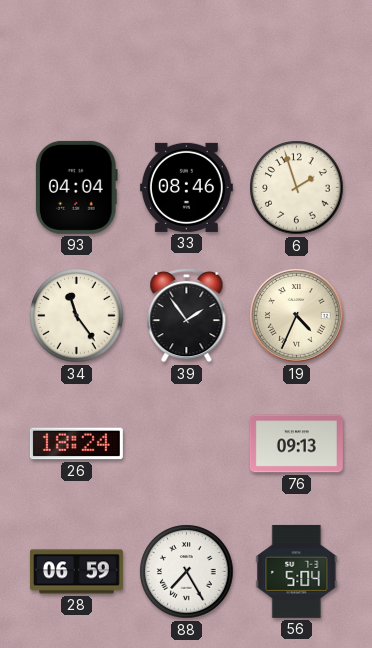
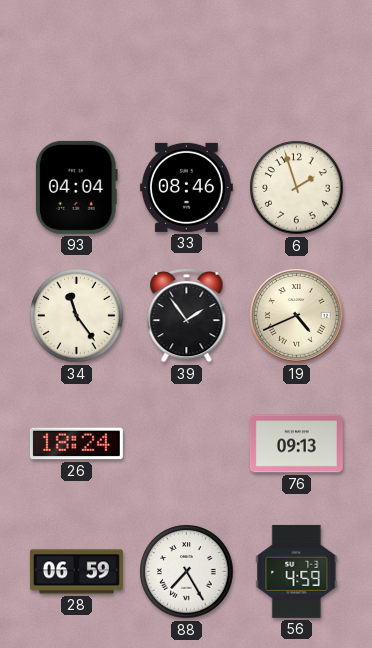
19: 4:34 -> 4:41
56: 5:04 -> 4:59
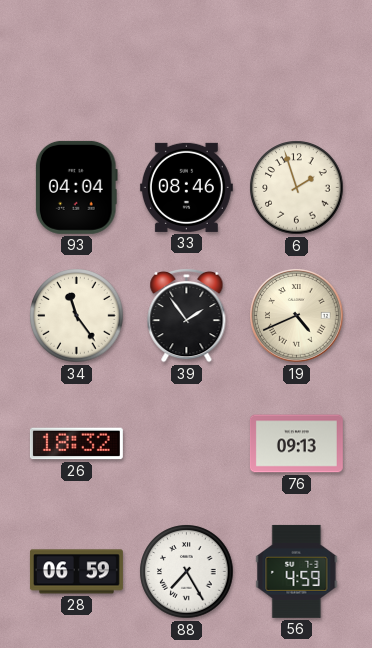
26: 18:24 -> 18:32
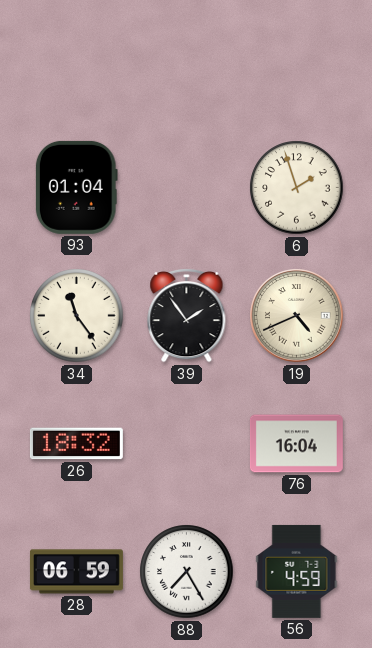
93: 04:04 -> 01:04
33: 08:46 -> none
76: 09:13 -> 16:04
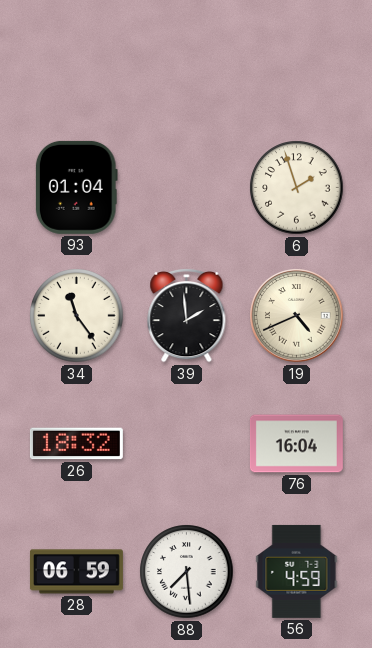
39: 1:54 -> 1:59
88: 7:25 -> 7:29
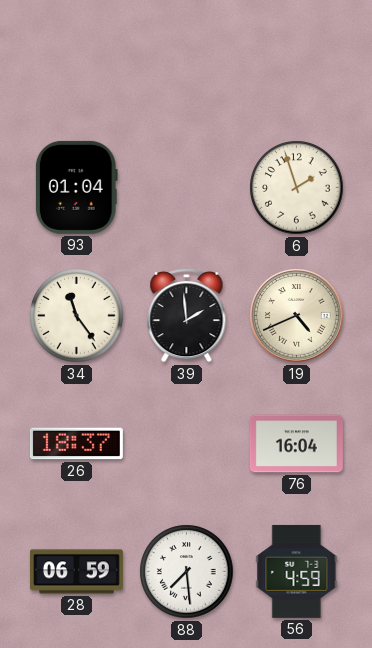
26: 18:32 -> 18:37
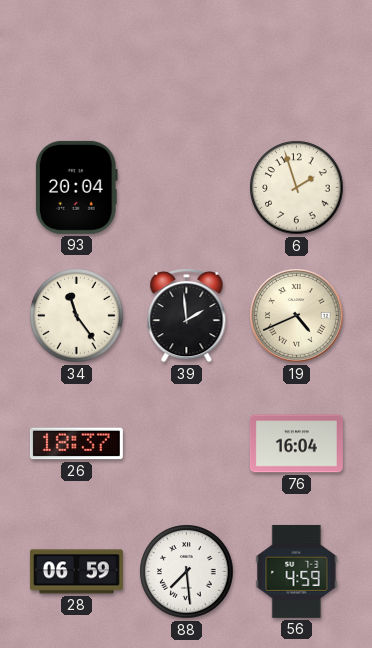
93: 01:04 -> 20:04
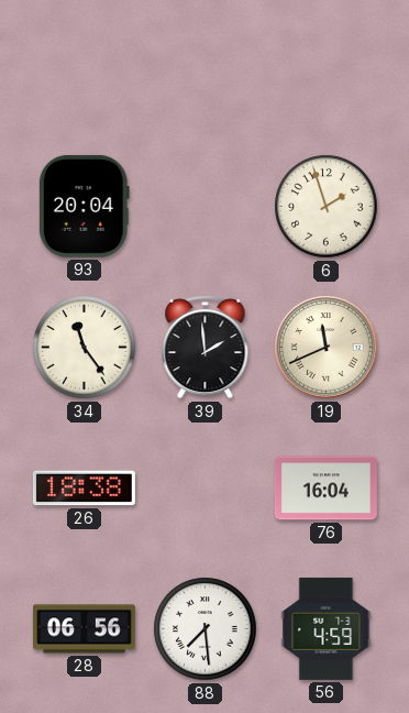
19: 4:41 -> 11:41
26: 18:37 -> 18:38
28: 06:59 -> 06:56
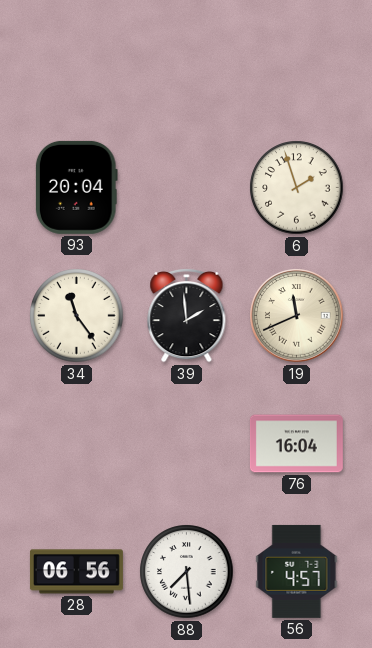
26: 18:38 -> none
56: 4:59 -> 4:57
